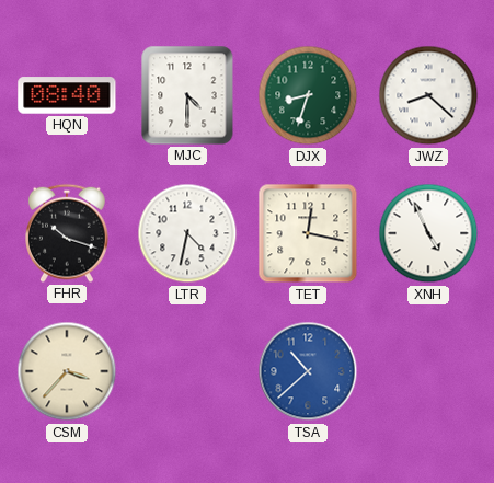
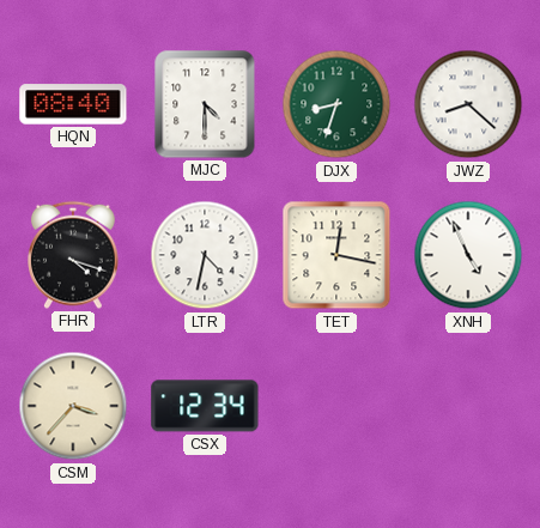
FHR: 10:18 -> 4:18
CSX: none -> 12:34
TSA: 10:38 -> none
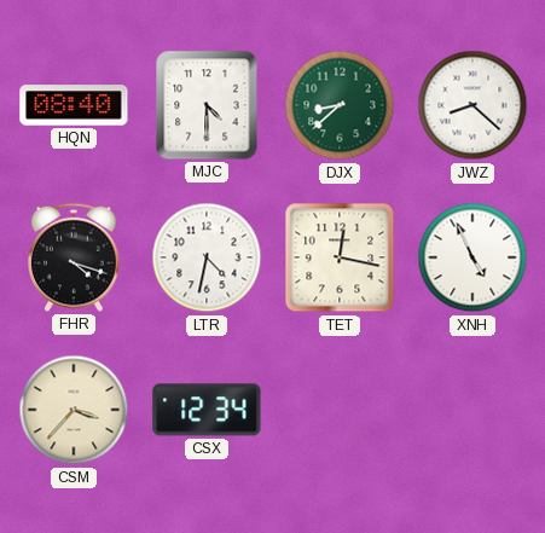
DJX: 8:33 -> 8:38
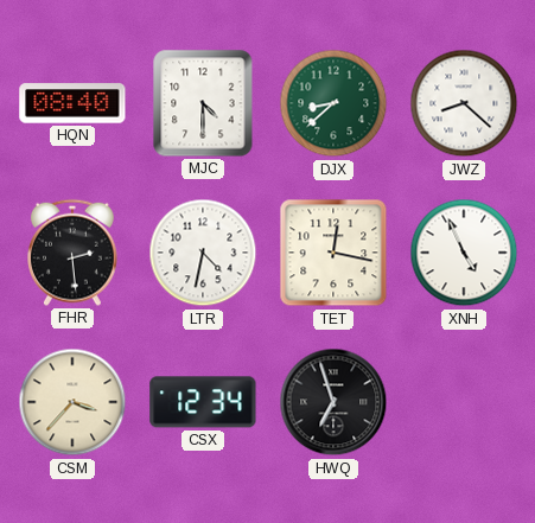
FHR: 4:18 -> 2:29
HWQ: none -> 6:57
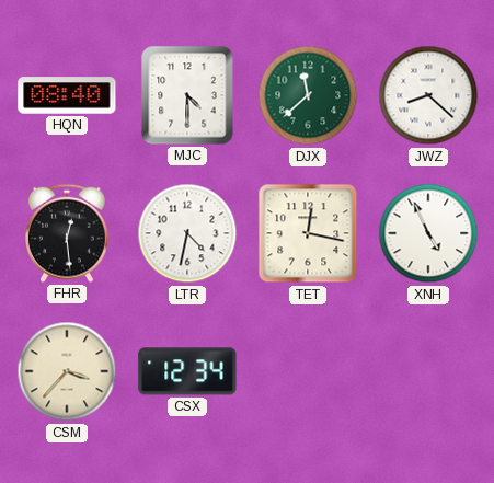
DJX: 8:38 -> 11:38
FHR: 2:29 -> 12:29
HWQ: 6:57 -> none
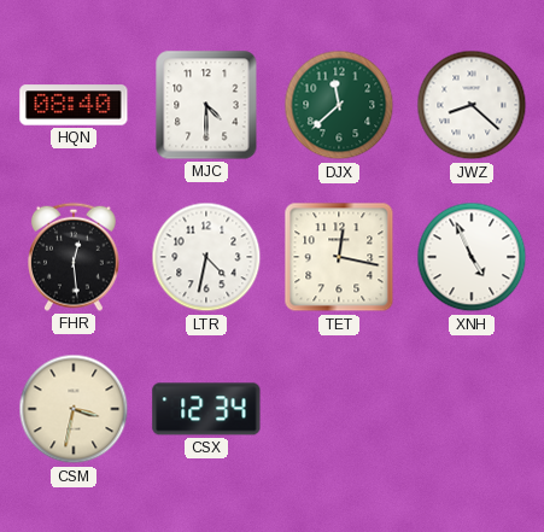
CSM: 3:37 -> 3:32
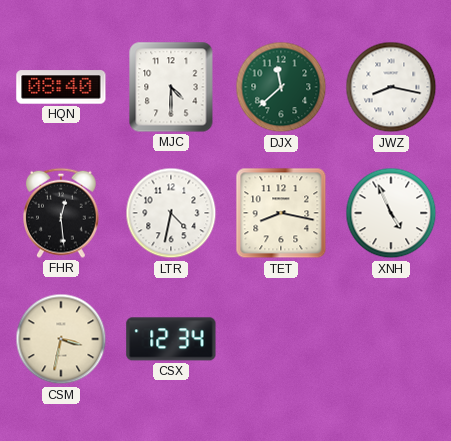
JWZ: 8:22 -> 8:17
TET: 12:17 -> 8:17
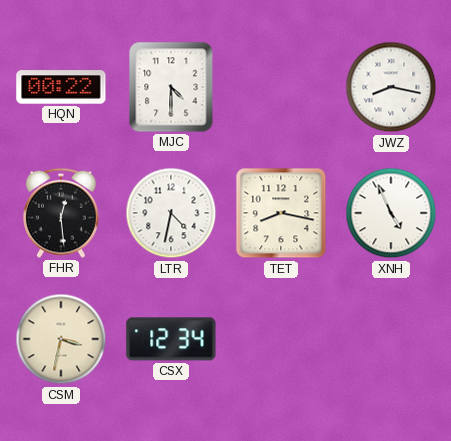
HQN: 08:40 -> 00:22
DJX: 11:38 -> none
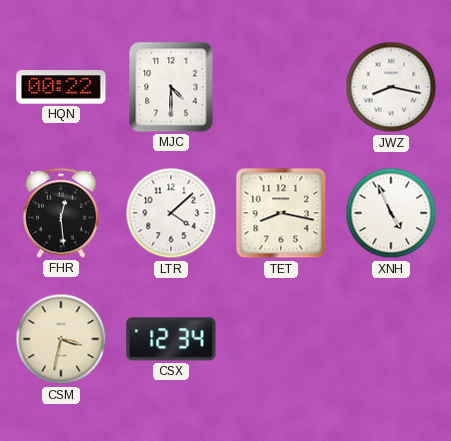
LTR: 4:32 -> 4:08
